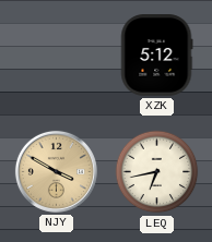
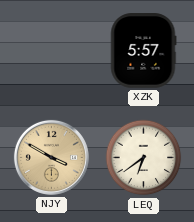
XZK: 5:12 -> 5:57
LEQ: 6:43 -> 6:39
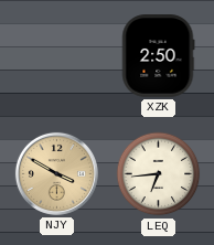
XZK: 5:57 -> 2:50
LEQ: 6:39 -> 6:44
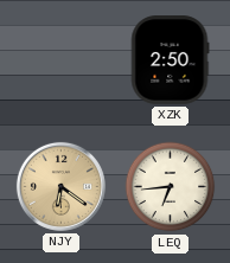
NJY: 3:50 -> 6:21
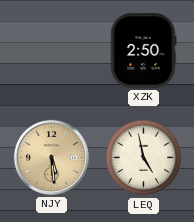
NJY: 6:21 -> 5:29
LEQ: 6:44 -> 4:58
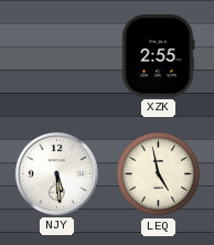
XZK: 2:50 -> 2:55
NJY dial: champagne -> white
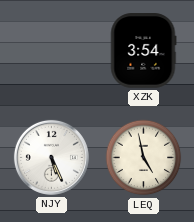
XZK: 2:55 -> 3:54
NJY: 5:29 -> 5:26
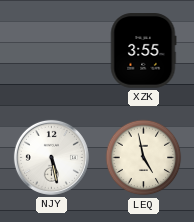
XZK: 3:54 -> 3:55
NJY: 5:26 -> 5:28
